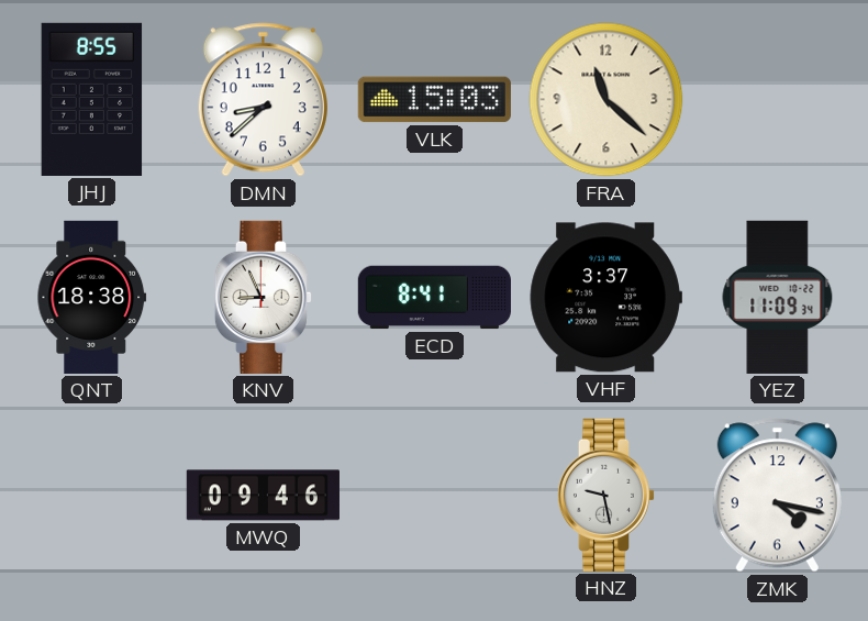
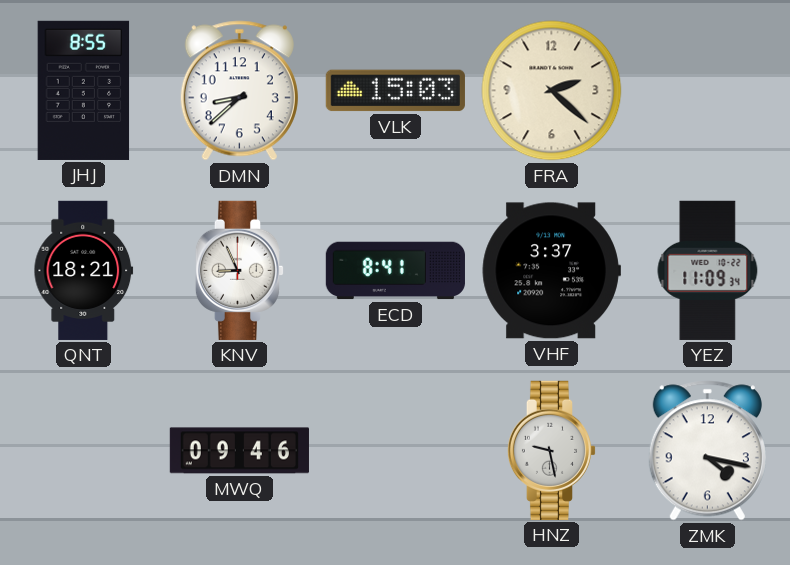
FRA: 11:22 -> 2:22
QNT: 18:38 -> 18:21
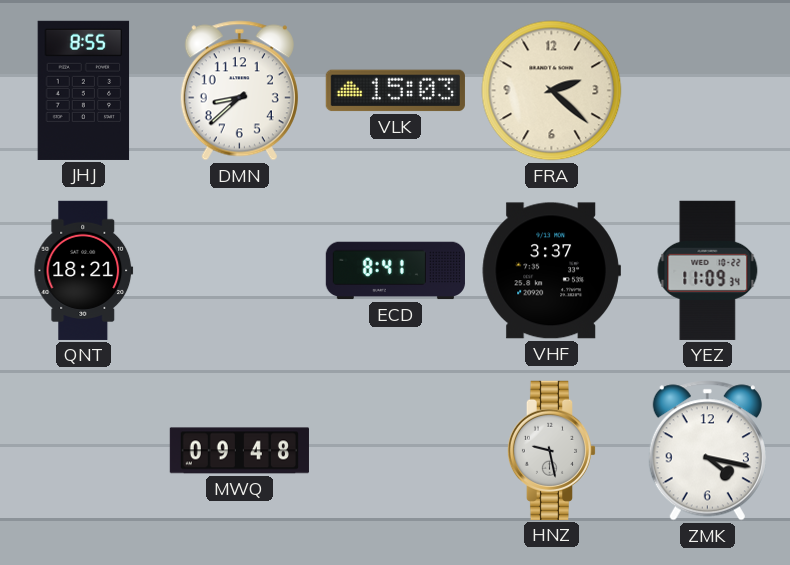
KNV: 8:56 -> none
MWQ: 09:46 -> 09:48
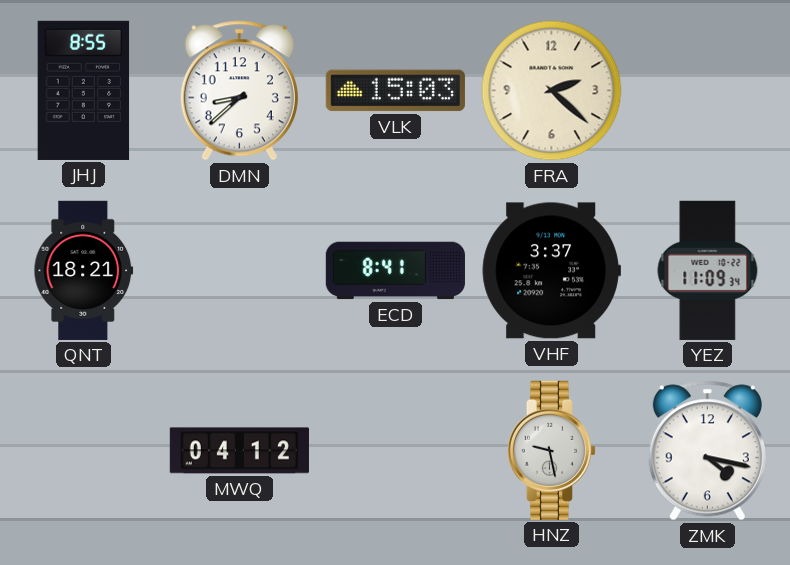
MWQ: 09:48 -> 04:12
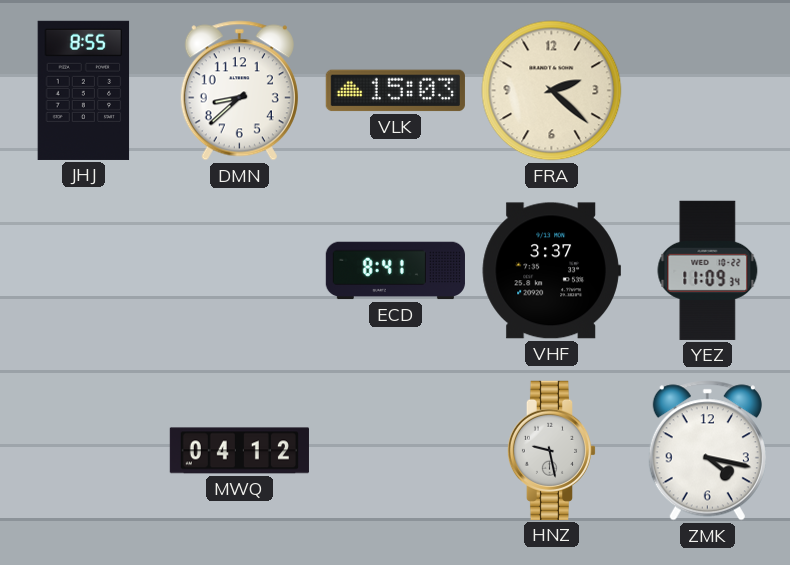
QNT: 18:21 -> none
